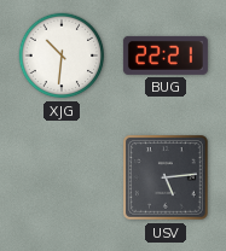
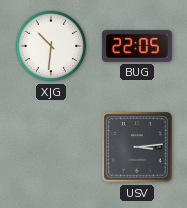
BUG: 22:21 -> 22:05
USV: 5:14 -> 3:14
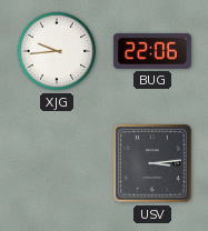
XJG: 10:31 -> 9:44
BUG: 22:05 -> 22:06
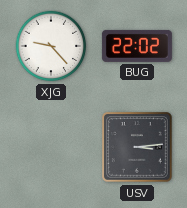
XJG: 9:44 -> 9:23
BUG: 22:06 -> 22:02
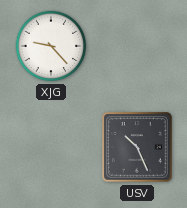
BUG: 22:02 -> none
USV: 3:14 -> 10:26
